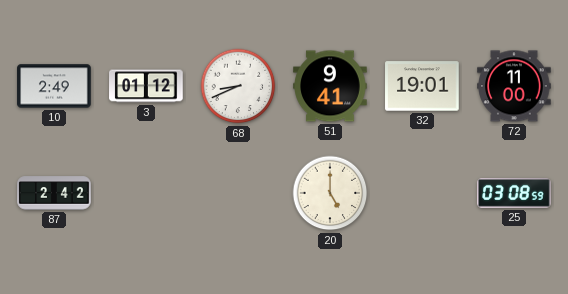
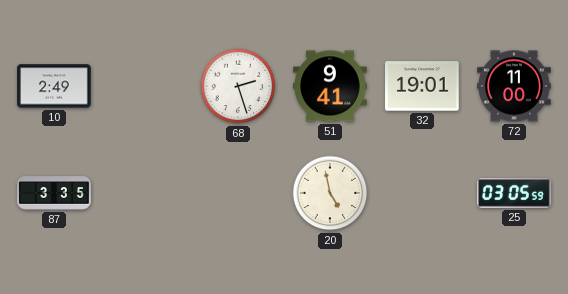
3: 01:12 -> none
68: 8:41 -> 2:27
87: 2:42 -> 3:35
20: 5:00 -> 4:58
25: 03:08 -> 03:05
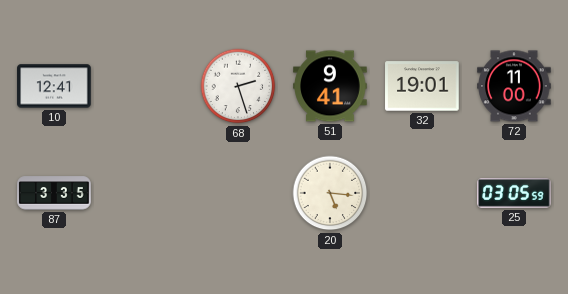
10: 2:49 -> 12:41
20: 4:58 -> 5:16
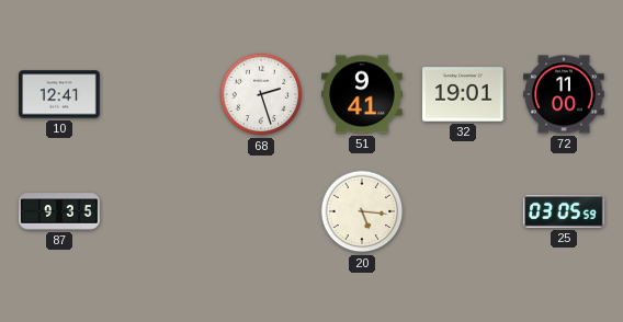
87: 3:35 -> 9:35
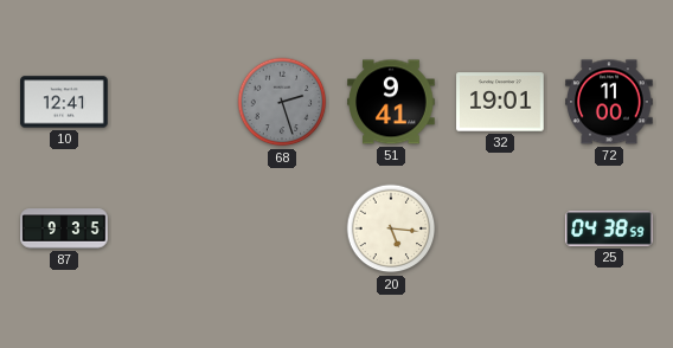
68 dial: white -> grey
25: 03:05 -> 04:38
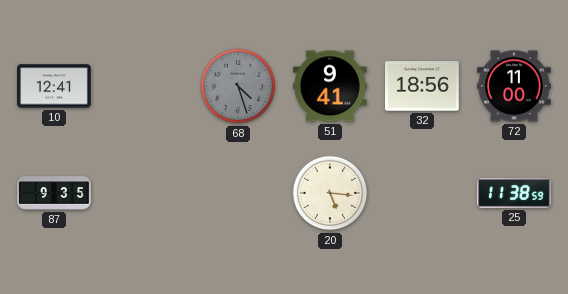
68: 2:27 -> 4:27
32: 19:01 -> 18:56
25: 04:38 -> 11:38
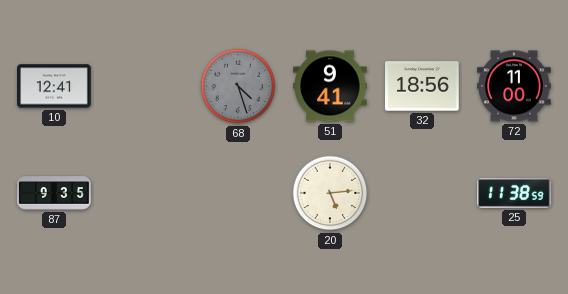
20: 5:16 -> 5:14
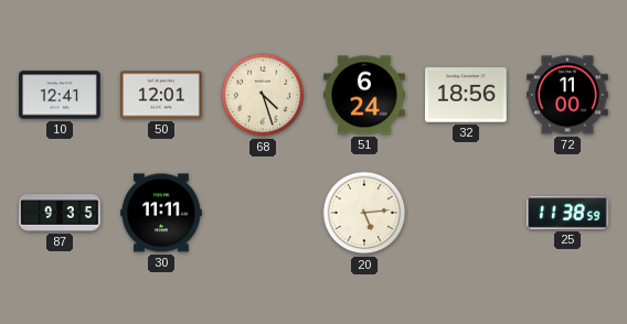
50: none -> 12:01
68 dial: grey -> cream
51: 9:41 -> 6:24
30: none -> 11:11
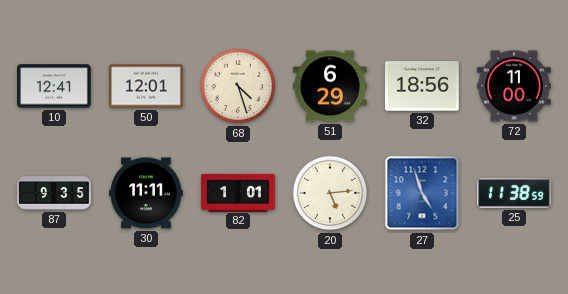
51: 6:24 -> 6:29
82: none -> 1:01
27: none -> 4:57
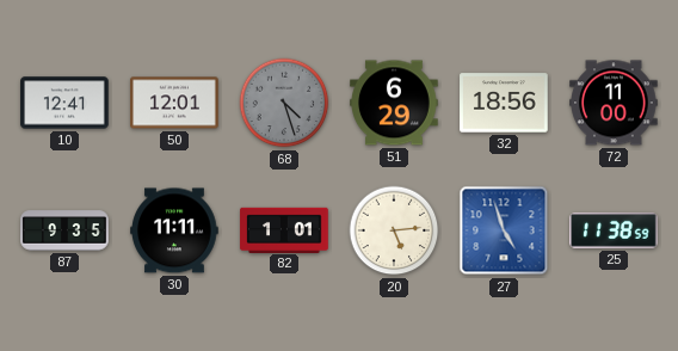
68 dial: cream -> grey
